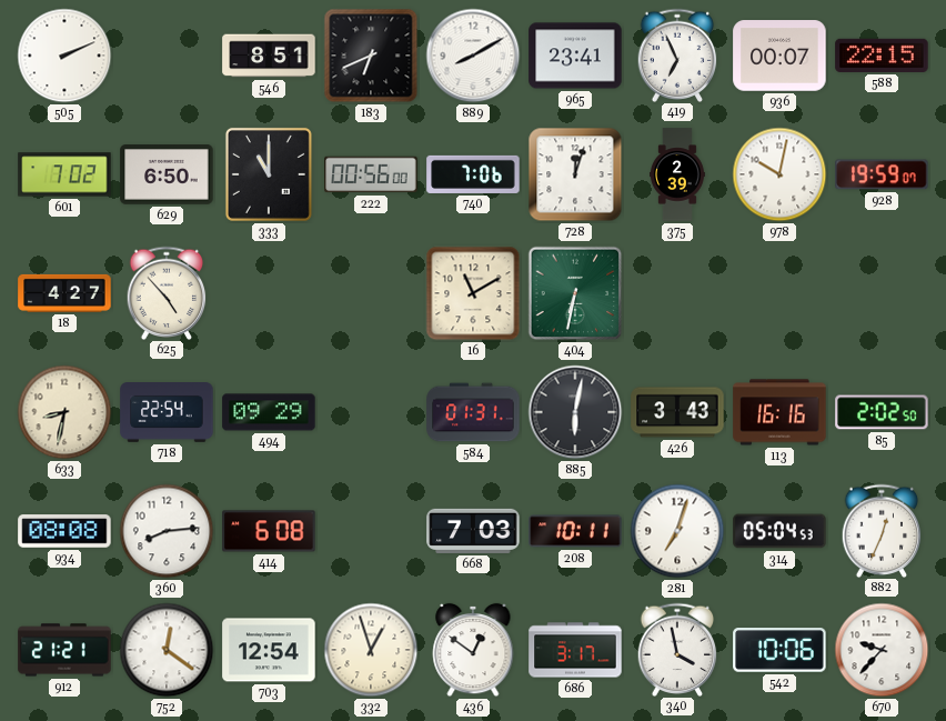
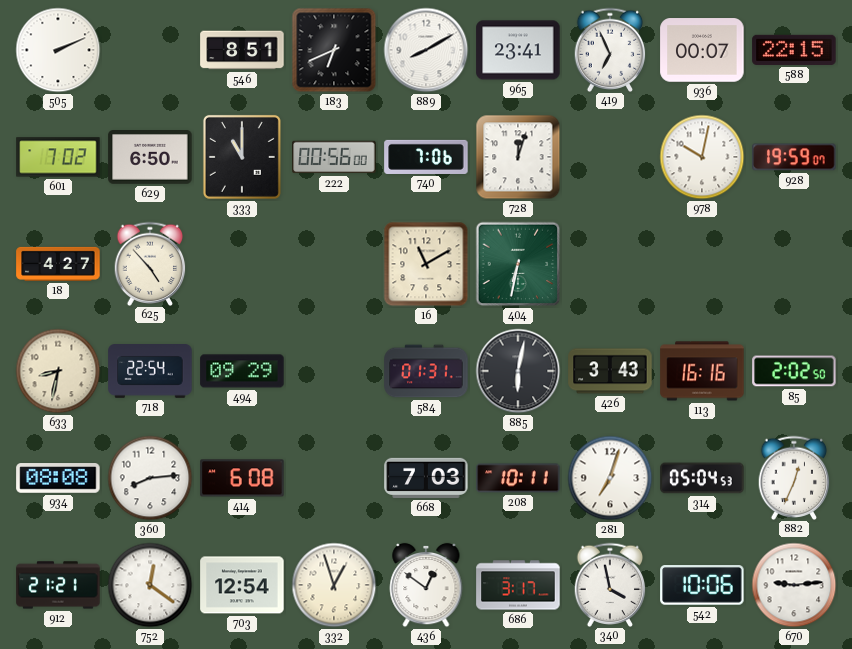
375: 2:39 -> none
670: 9:37 -> 9:14
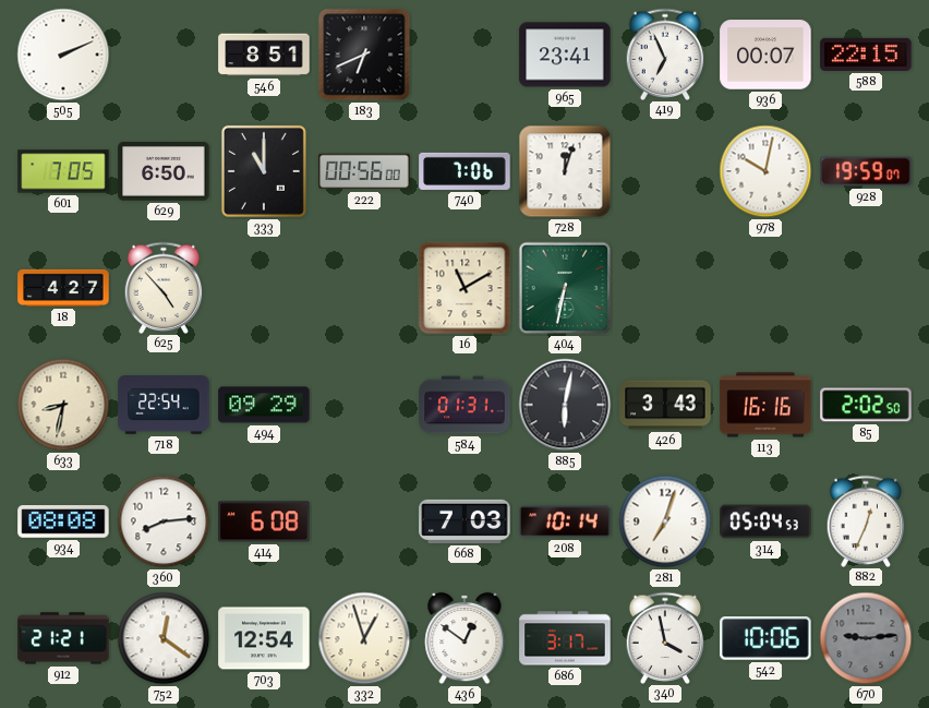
889: 8:10 -> none
601: 7:02 -> 7:05
208: 10:11 -> 10:14
670 dial: white -> grey
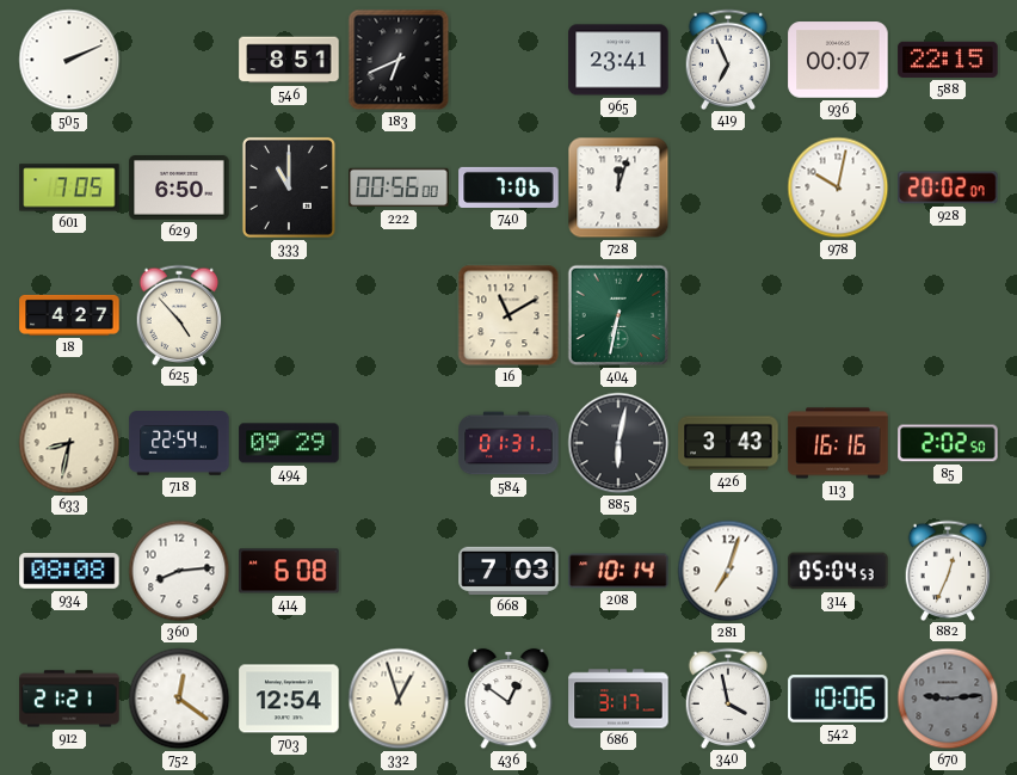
928: 19:59 -> 20:02
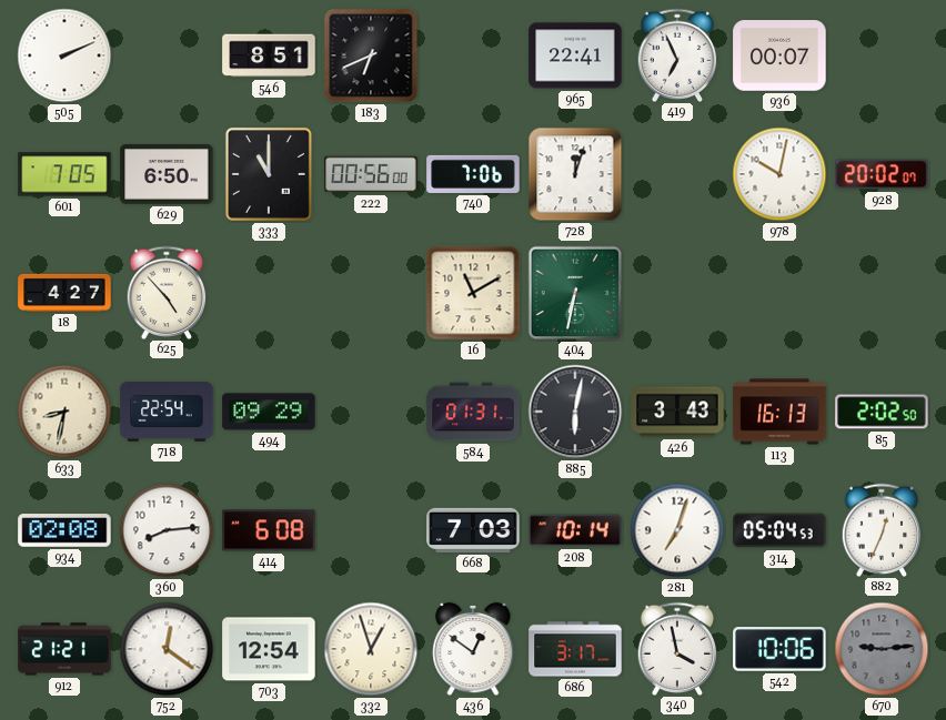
965: 23:41 -> 22:41
588: 22:15 -> none
113: 16:16 -> 16:13
934: 08:08 -> 02:08
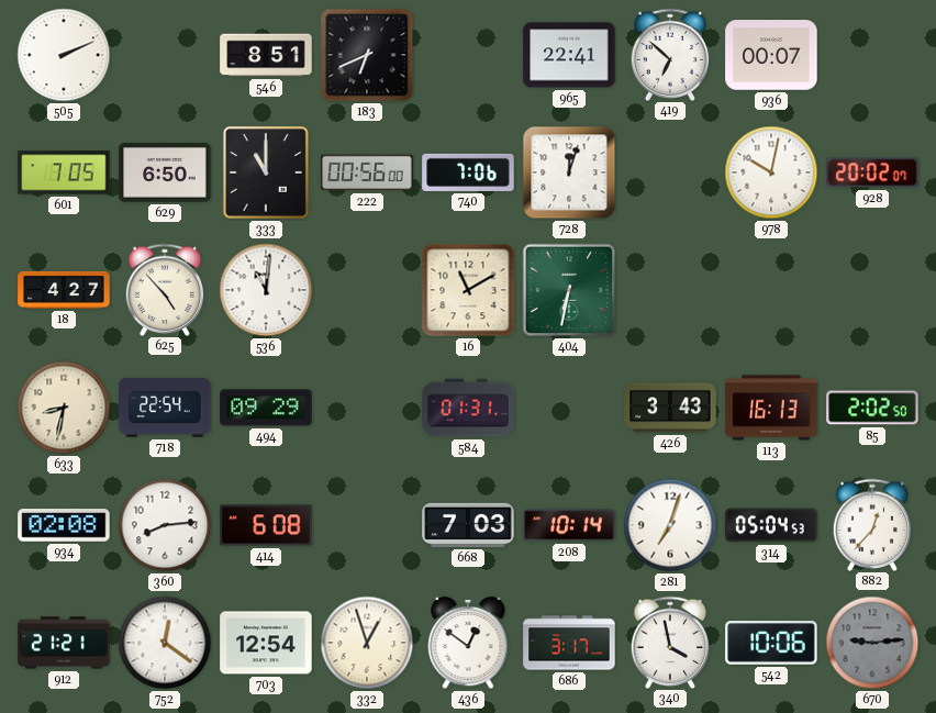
419: 6:56 -> 6:52
536: none -> 11:01
885: 6:02 -> none
882: 12:34 -> 12:37
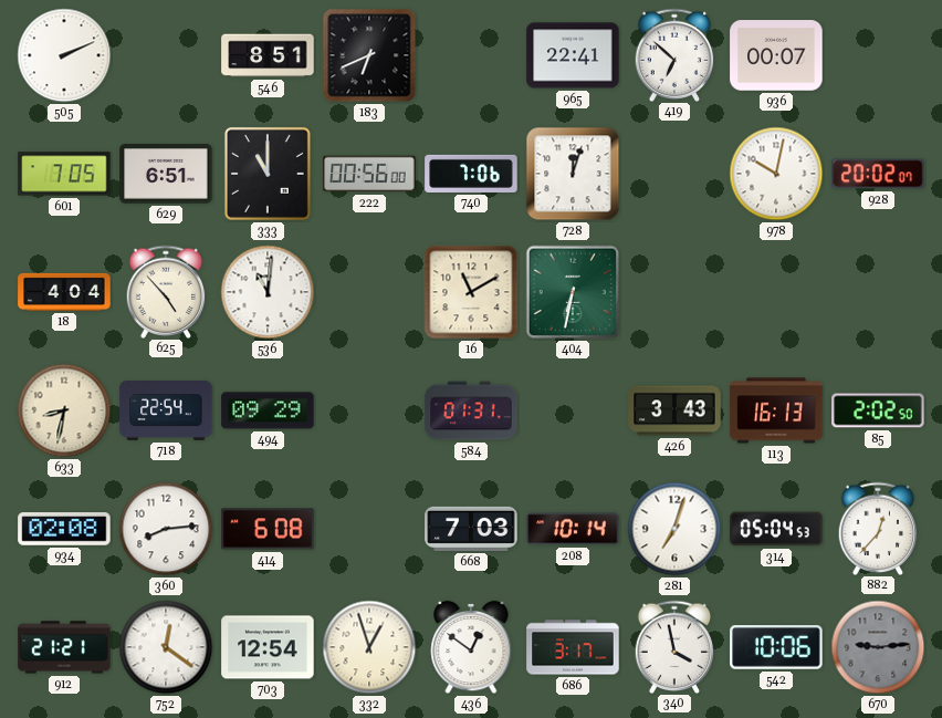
629: 6:50 -> 6:51
18: 4:27 -> 4:04
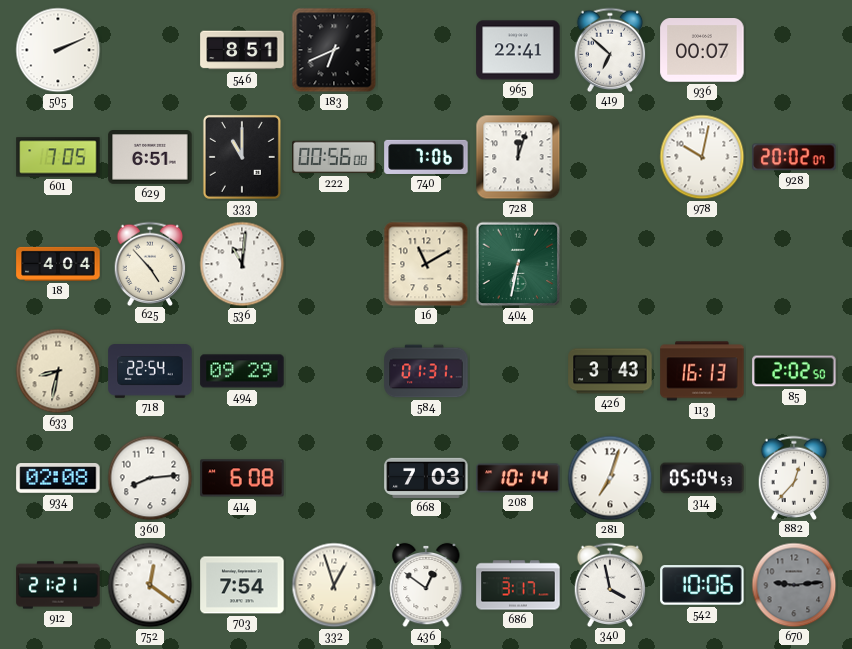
703: 12:54 -> 7:54
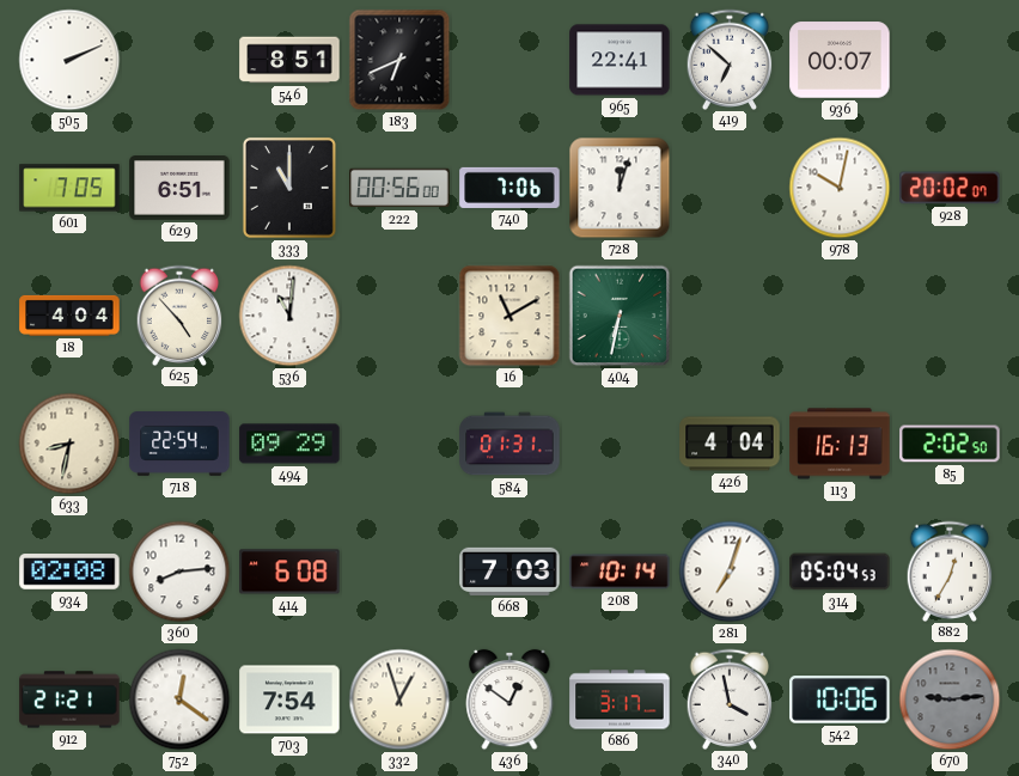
426: 3:43 -> 4:04
882: 12:37 -> 12:35
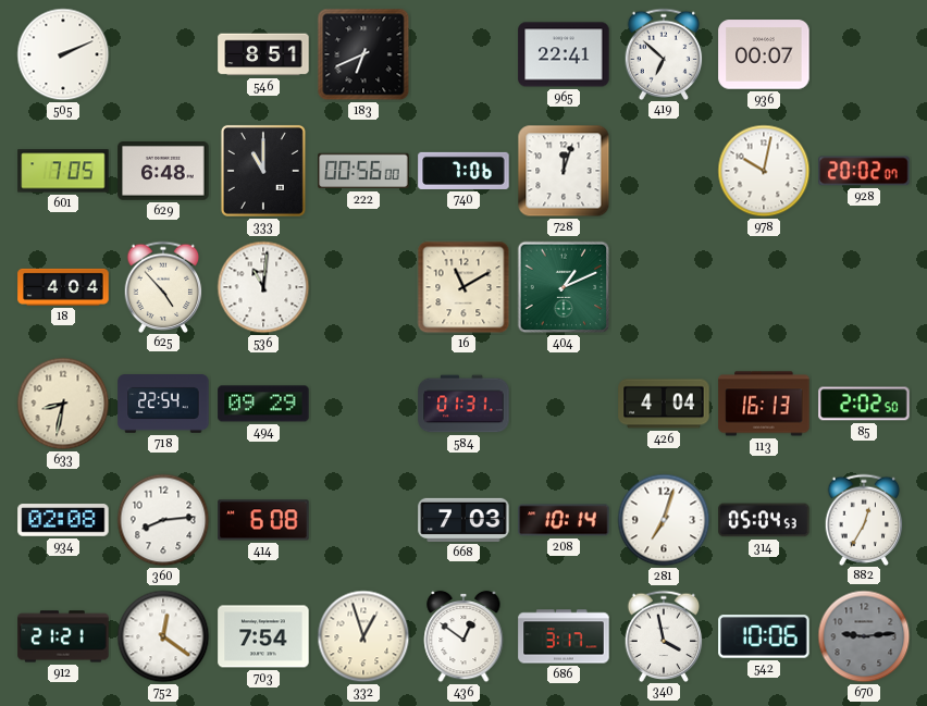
629: 6:51 -> 6:48
404: 6:32 -> 1:11
